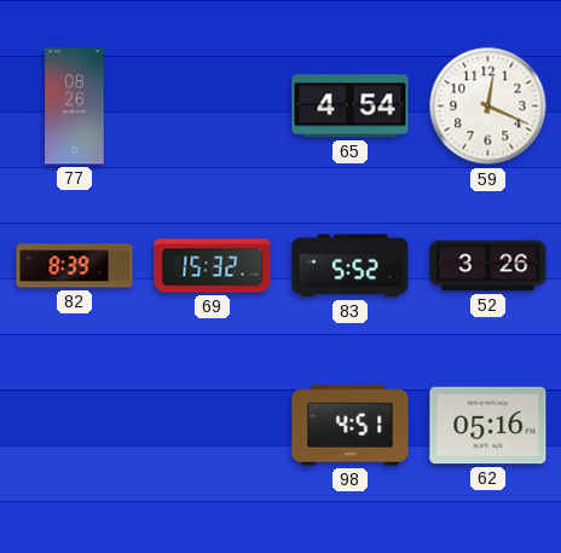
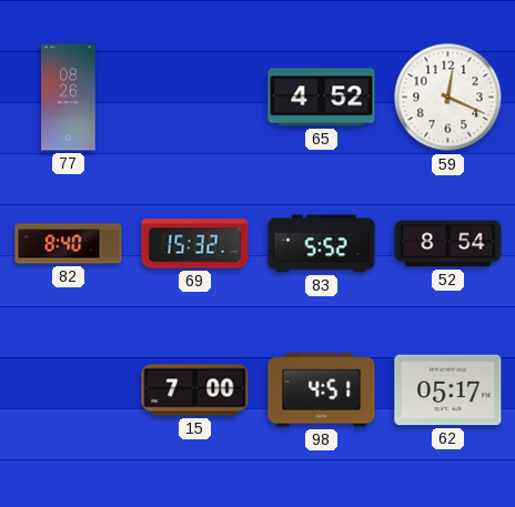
65: 4:54 -> 4:52
82: 8:39 -> 8:40
52: 3:26 -> 8:54
15: none -> 7:00
62: 05:16 -> 05:17
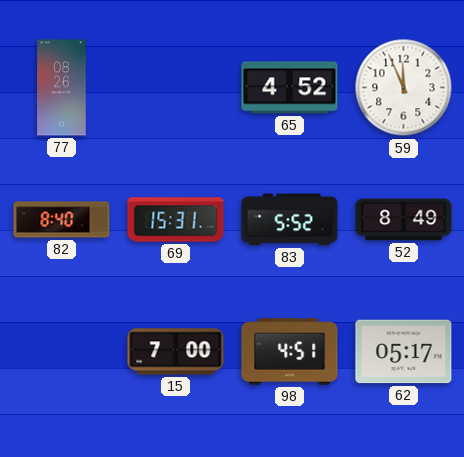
59: 12:19 -> 11:56
69: 15:32 -> 15:31
52: 8:54 -> 8:49
